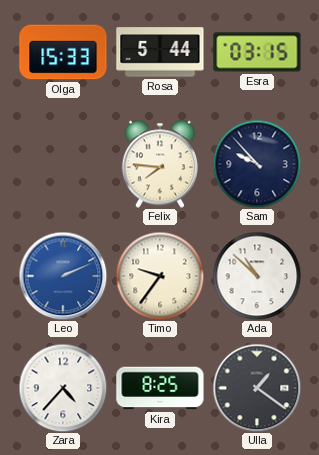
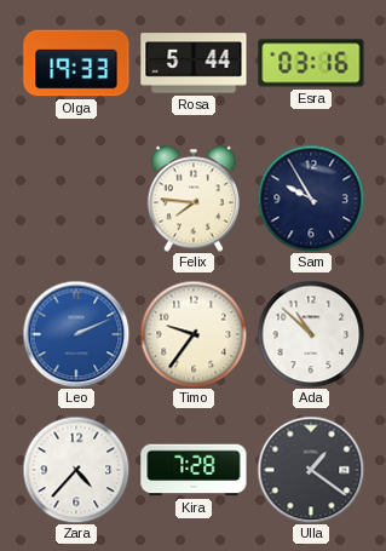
Olga: 15:33 -> 19:33
Esra: 03:15 -> 03:16
Sam: 9:53 -> 9:55
Kira: 8:25 -> 7:28
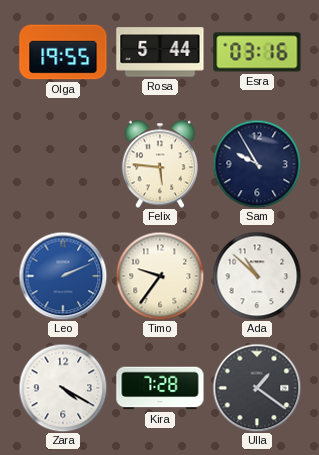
Olga: 19:33 -> 19:55
Felix: 7:46 -> 5:46
Zara: 4:37 -> 4:20
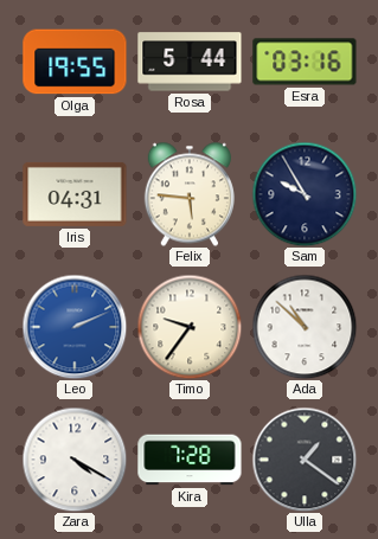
Iris: none -> 04:31
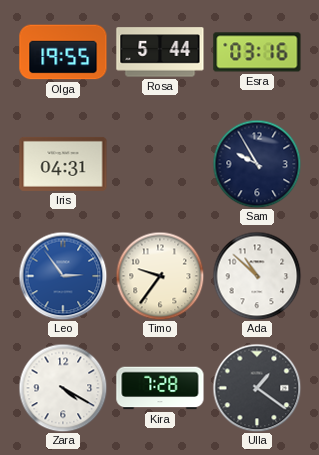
Felix: 5:46 -> none
Leo: 2:11 -> 2:54
